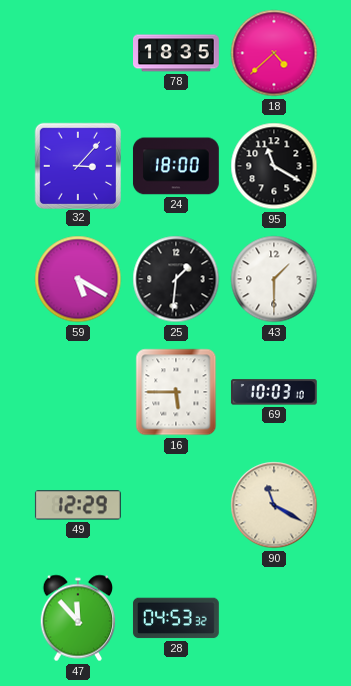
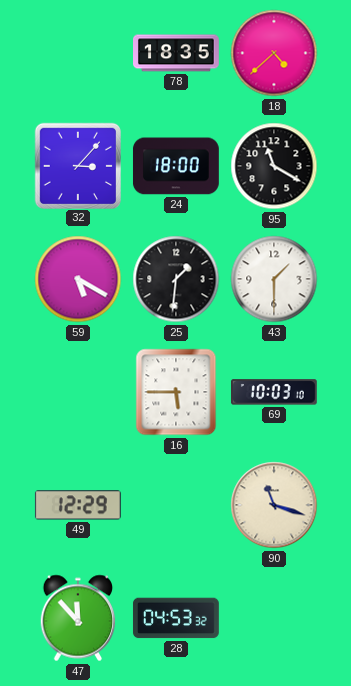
90: 11:20 -> 11:18
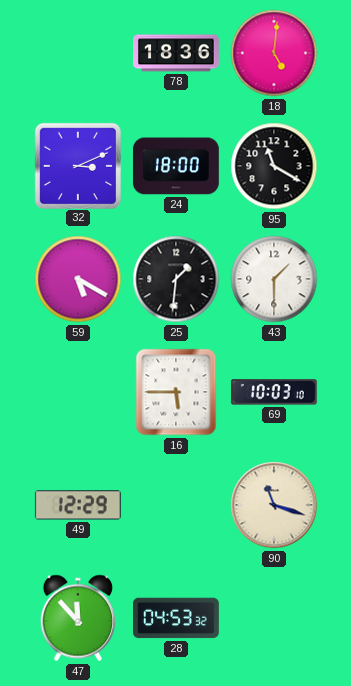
78: 18:35 -> 18:36
18: 4:38 -> 5:01
32: 3:07 -> 3:11
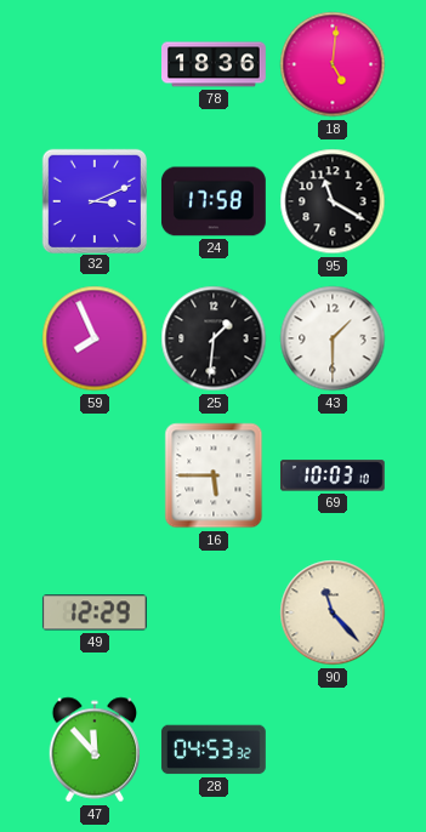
24: 18:00 -> 17:58
59: 5:20 -> 7:56
90: 11:18 -> 11:23
